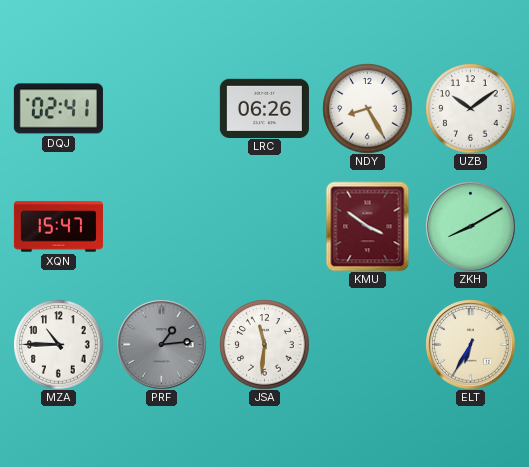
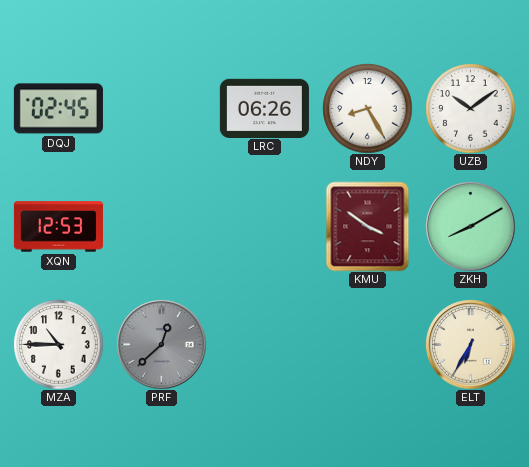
DQJ: 02:41 -> 02:45
XQN: 15:47 -> 12:53
PRF: 1:14 -> 12:38
JSA: 11:31 -> none
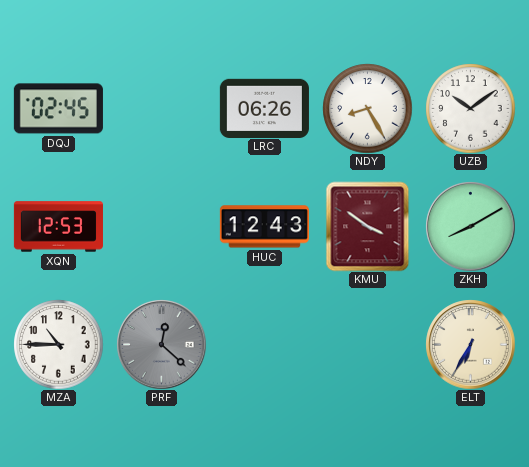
HUC: none -> 12:43
PRF: 12:38 -> 12:22
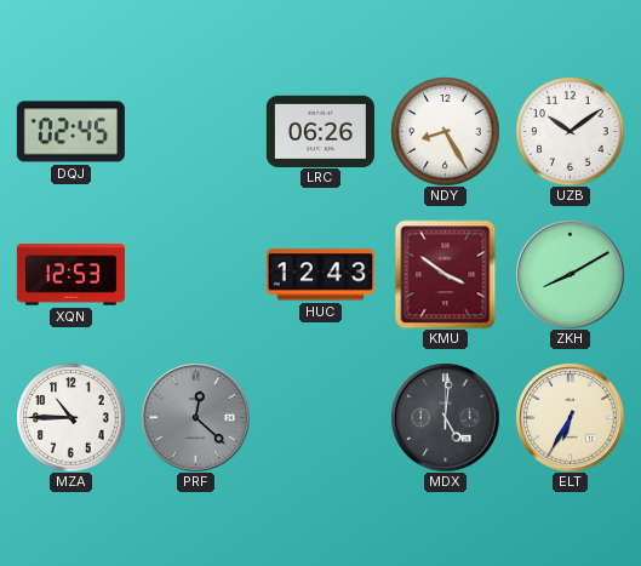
MDX: none -> 5:01
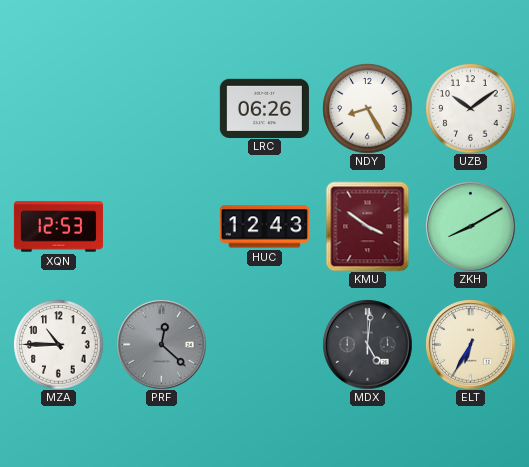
DQJ: 02:45 -> none
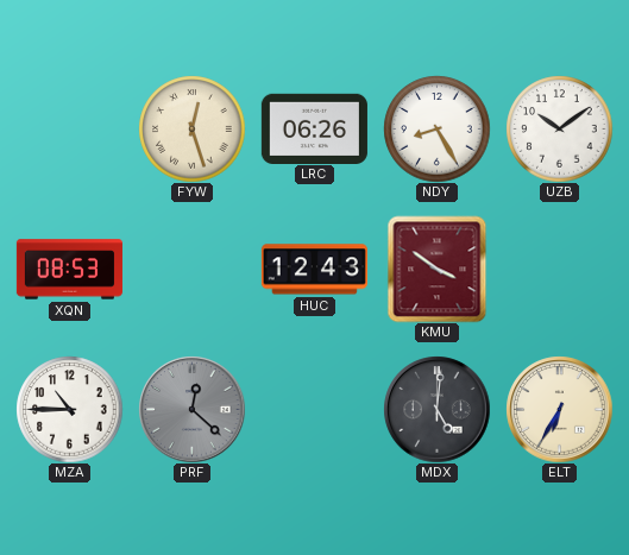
FYW: none -> 12:27
XQN: 12:53 -> 08:53
ZKH: 8:10 -> none
